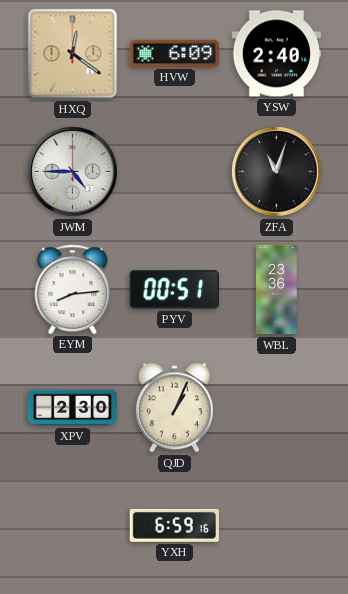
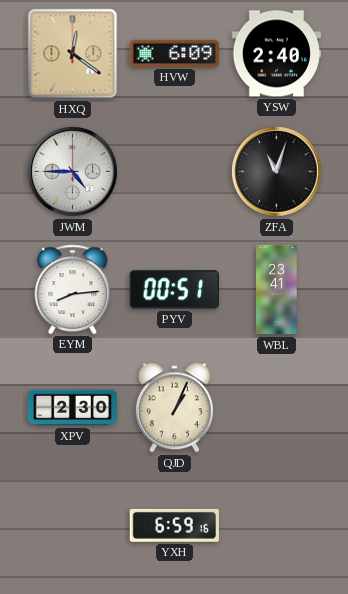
WBL: 23:36 -> 23:41
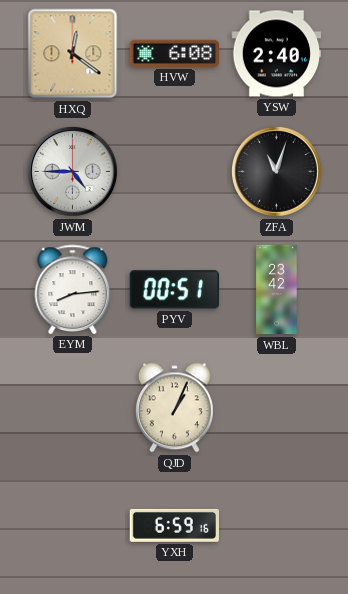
HVW: 6:09 -> 6:08
WBL: 23:41 -> 23:42
XPV: 2:30 -> none
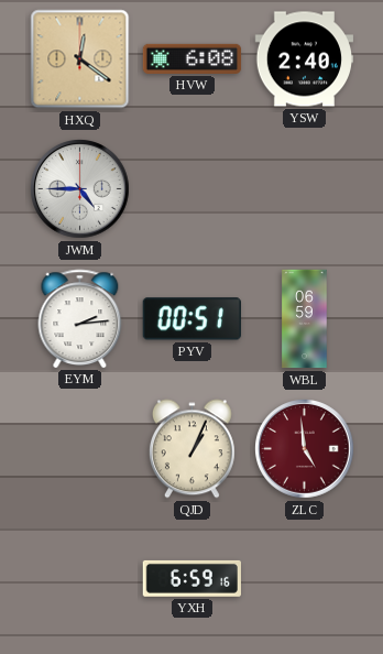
ZFA: 11:03 -> none
EYM: 8:14 -> 2:14
WBL: 23:42 -> 06:59
ZLC: none -> 4:59
